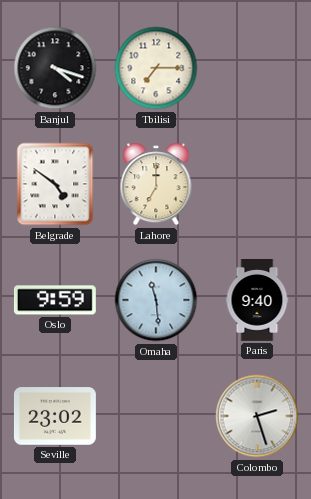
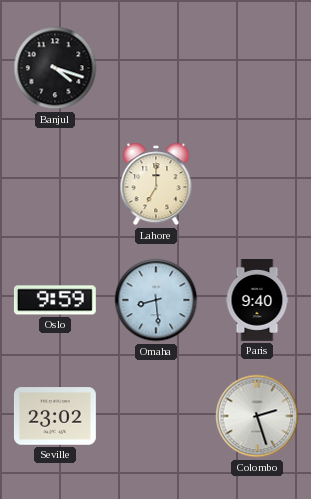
Tbilisi: 7:15 -> none
Belgrade: 4:51 -> none
Omaha: 11:29 -> 8:29
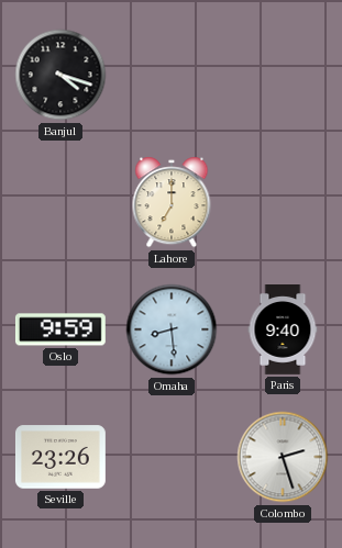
Seville: 23:02 -> 23:26
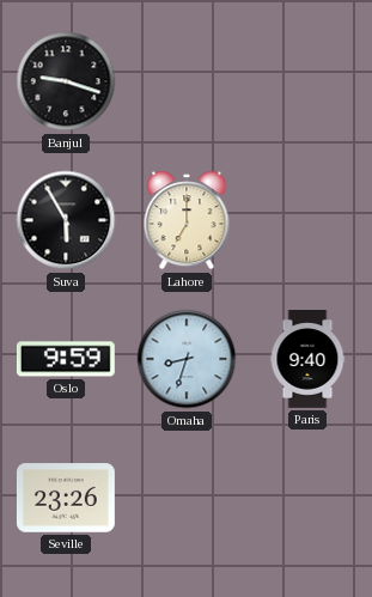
Banjul: 4:18 -> 9:18
Suva: none -> 5:55
Omaha: 8:29 -> 8:33
Colombo: 2:27 -> none
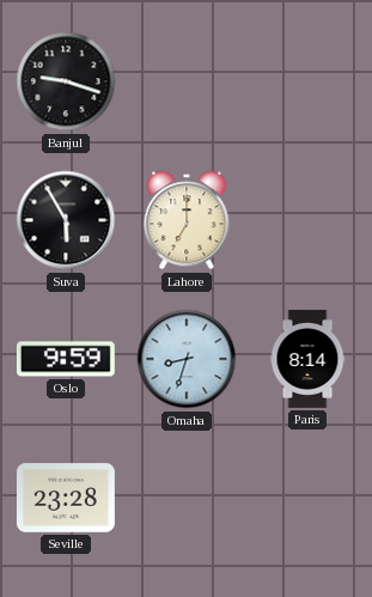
Paris: 9:40 -> 8:14
Seville: 23:26 -> 23:28
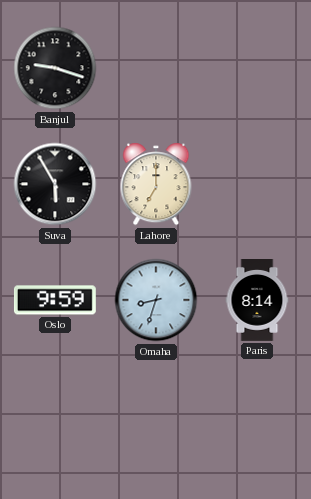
Seville: 23:28 -> none
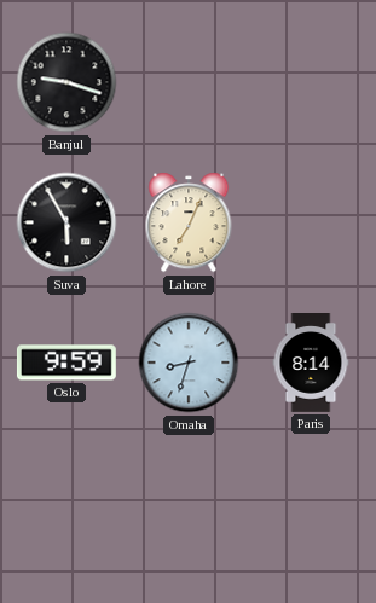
Lahore: 7:00 -> 7:04
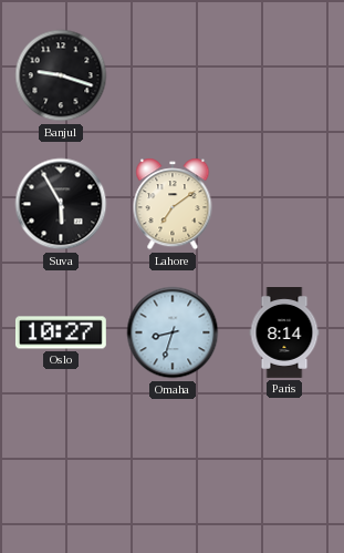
Lahore: 7:04 -> 7:09
Oslo: 9:59 -> 10:27
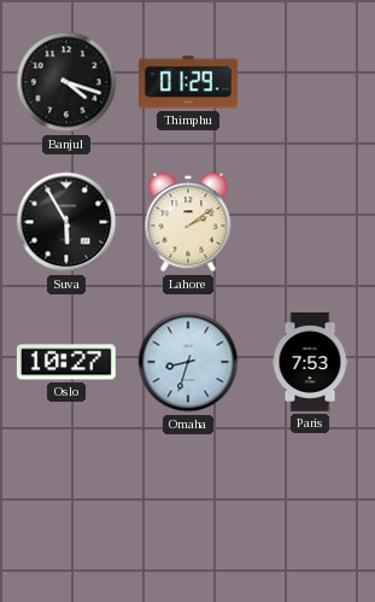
Banjul: 9:18 -> 4:18
Thimphu: none -> 01:29
Lahore: 7:09 -> 2:09
Paris: 8:14 -> 7:53
